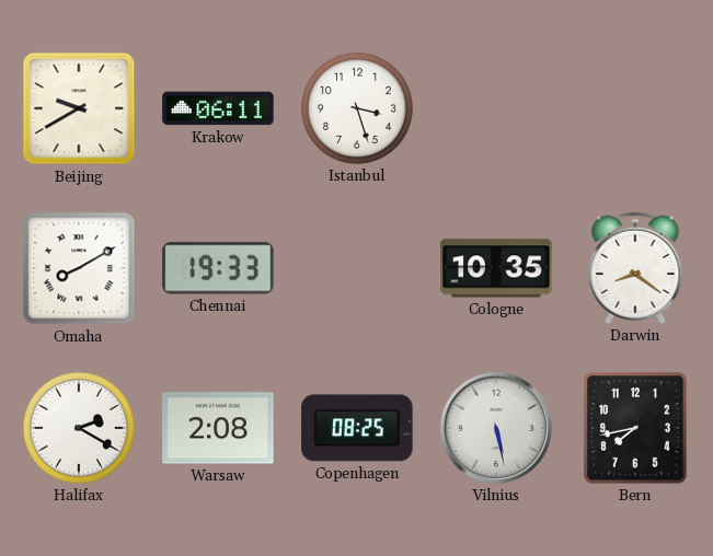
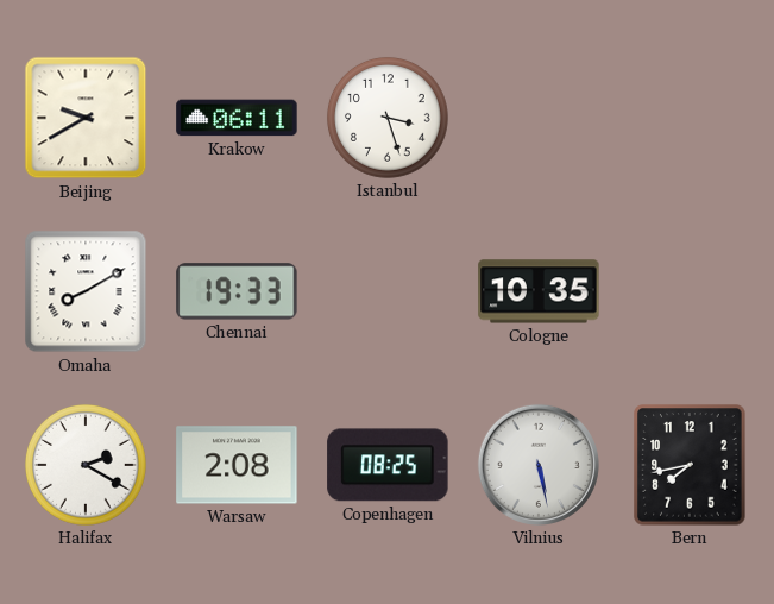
Darwin: 8:21 -> none
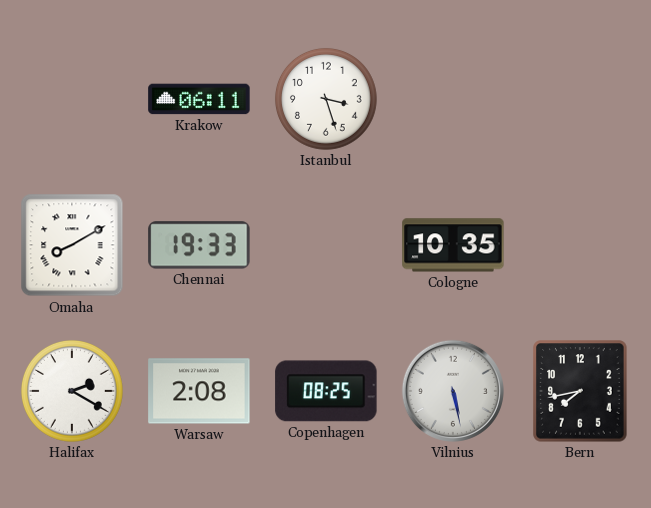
Beijing: 9:40 -> none
